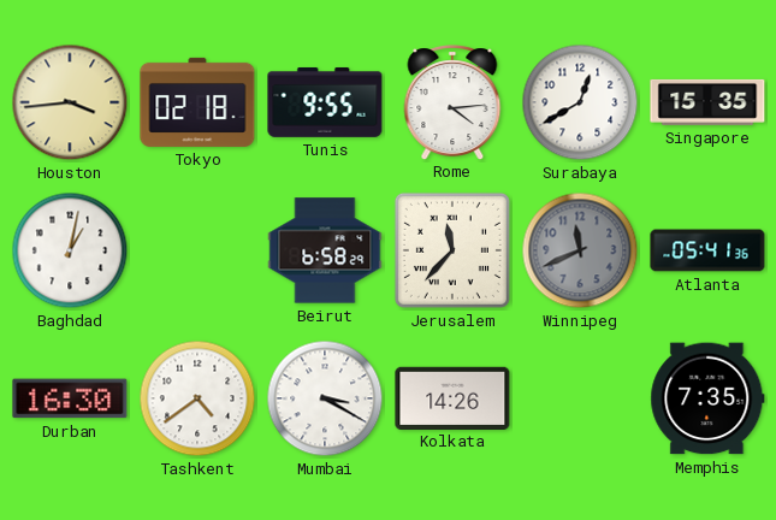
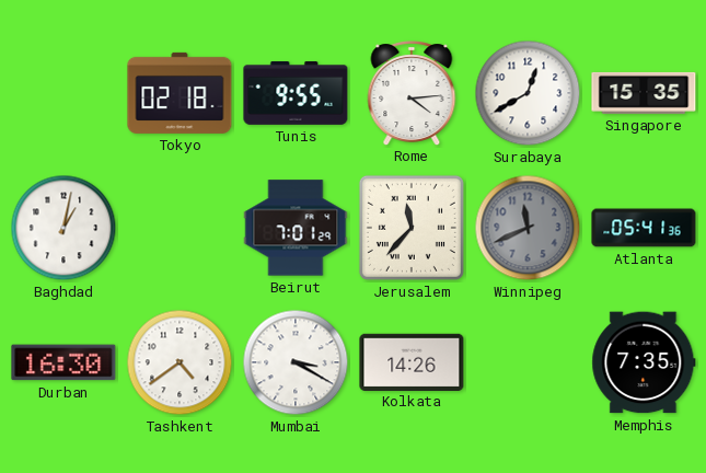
Houston: 3:44 -> none
Beirut: 6:58 -> 7:01
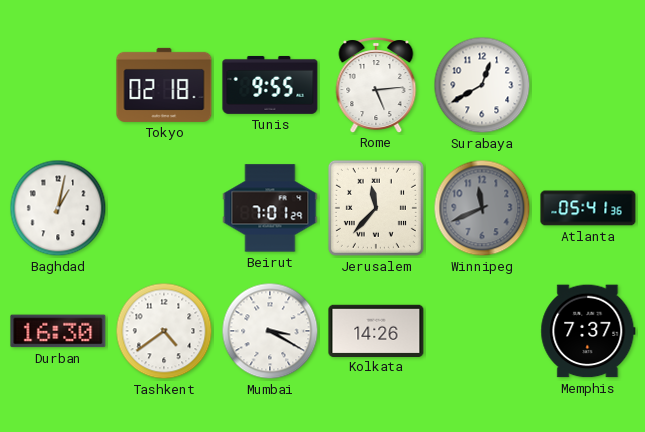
Rome: 4:14 -> 5:14
Singapore: 15:35 -> none
Memphis: 7:35 -> 7:37
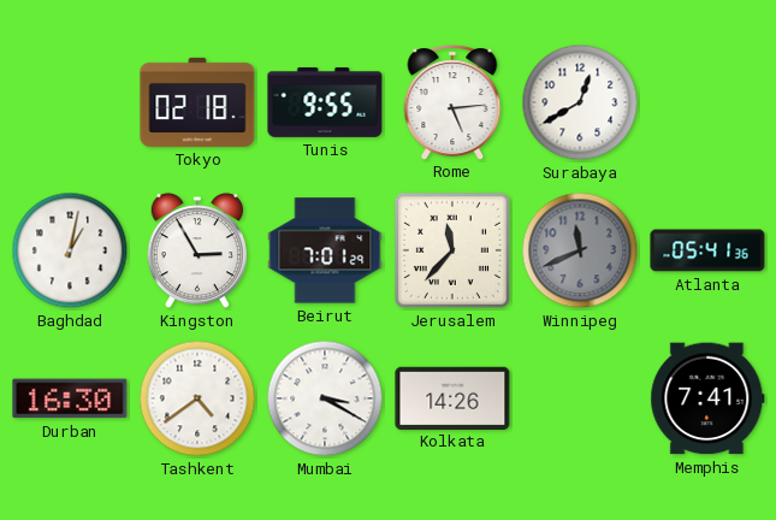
Kingston: none -> 2:55
Memphis: 7:37 -> 7:41
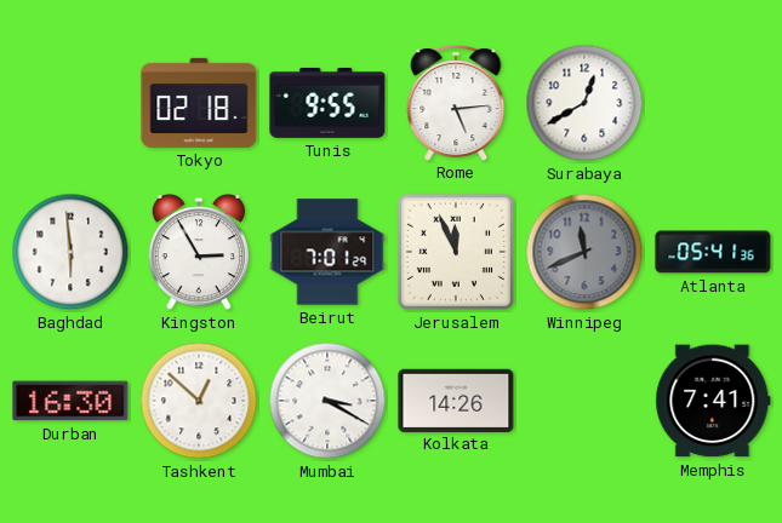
Baghdad: 1:02 -> 5:59
Jerusalem: 11:37 -> 11:56
Tashkent: 4:39 -> 12:52
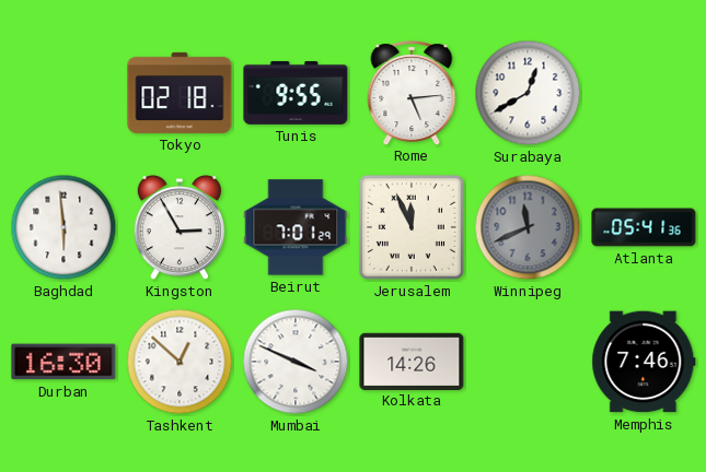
Mumbai: 3:20 -> 3:49
Memphis: 7:41 -> 7:46
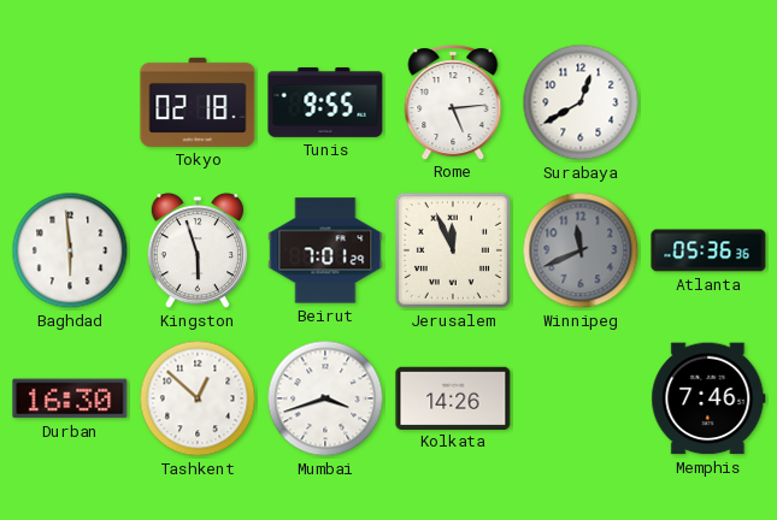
Kingston: 2:55 -> 5:57
Atlanta: 05:41 -> 05:36
Mumbai: 3:49 -> 3:42
